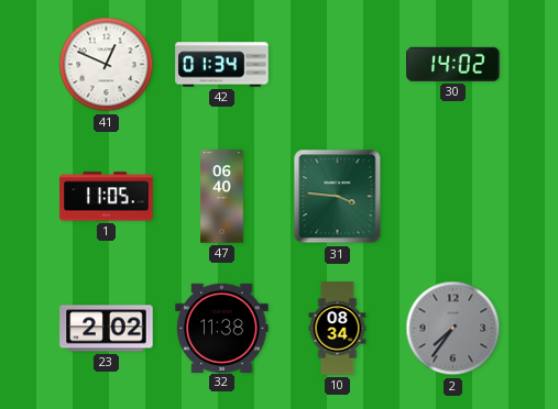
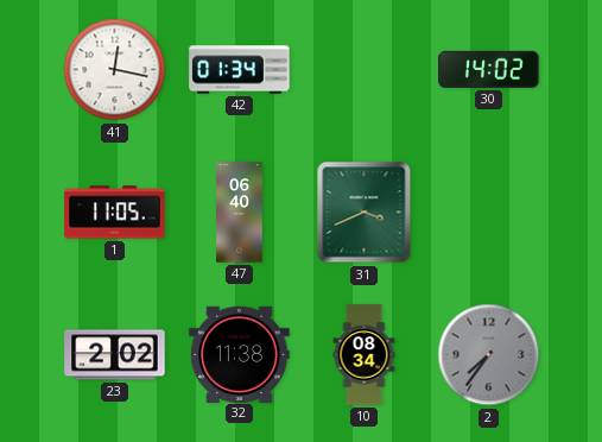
41: 12:49 -> 12:17
31: 3:46 -> 3:41
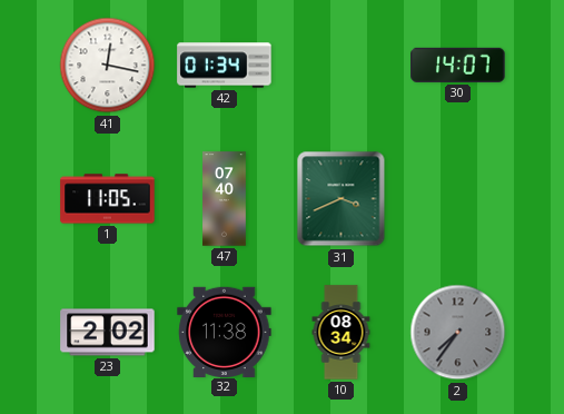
30: 14:02 -> 14:07
47: 06:40 -> 07:40
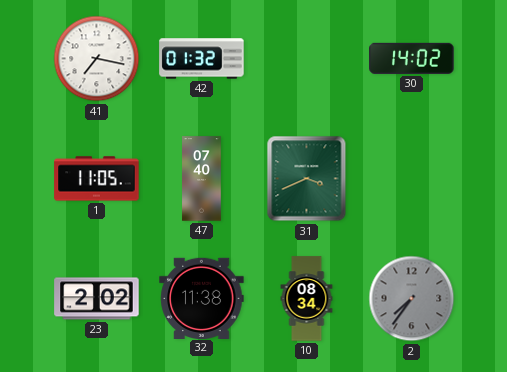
41: 12:17 -> 7:17
42: 01:34 -> 01:32
30: 14:07 -> 14:02
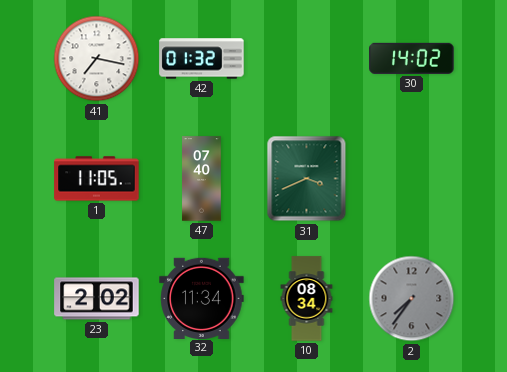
32: 11:38 -> 11:34
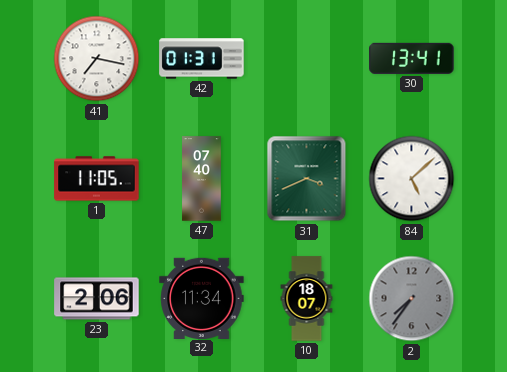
42: 01:32 -> 01:31
30: 14:02 -> 13:41
84: none -> 5:08
23: 2:02 -> 2:06
10: 08:34 -> 18:07
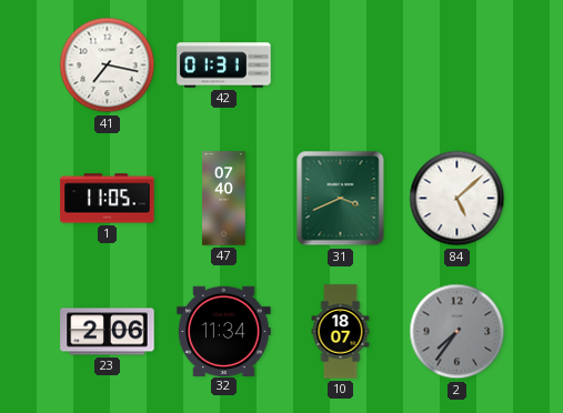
30: 13:41 -> none
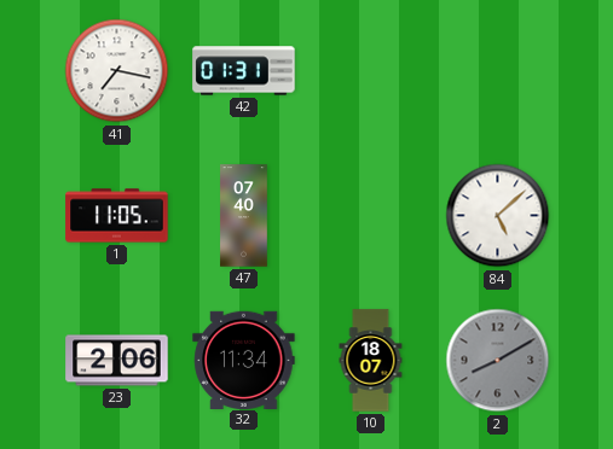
31: 3:41 -> none
2: 7:36 -> 8:10
